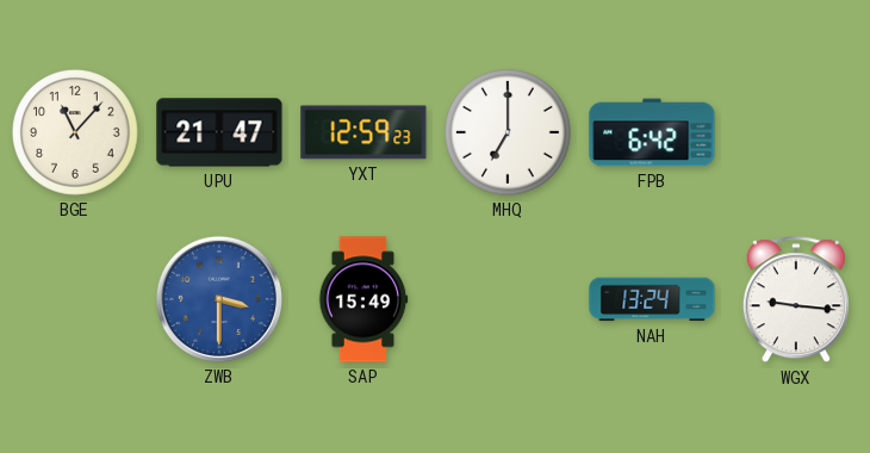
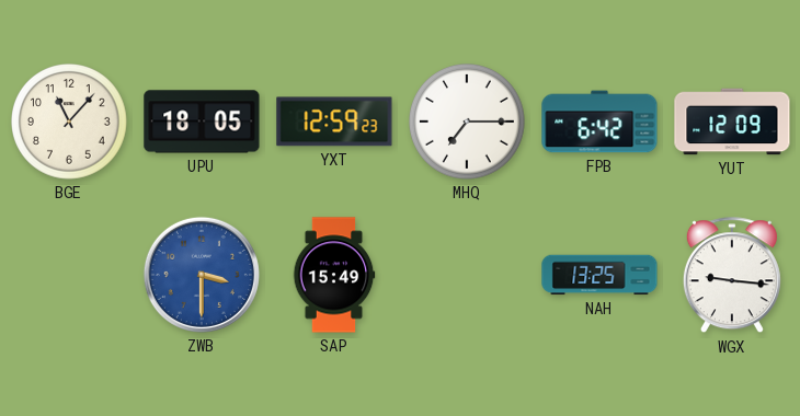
UPU: 21:47 -> 18:05
MHQ: 7:00 -> 7:15
YUT: none -> 12:09
NAH: 13:24 -> 13:25
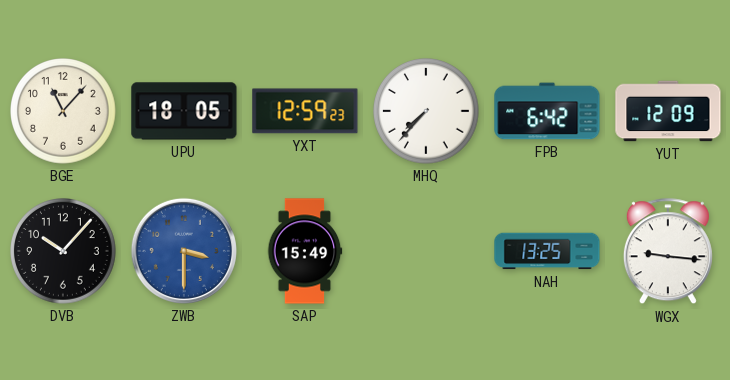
MHQ: 7:15 -> 7:37
DVB: none -> 10:07
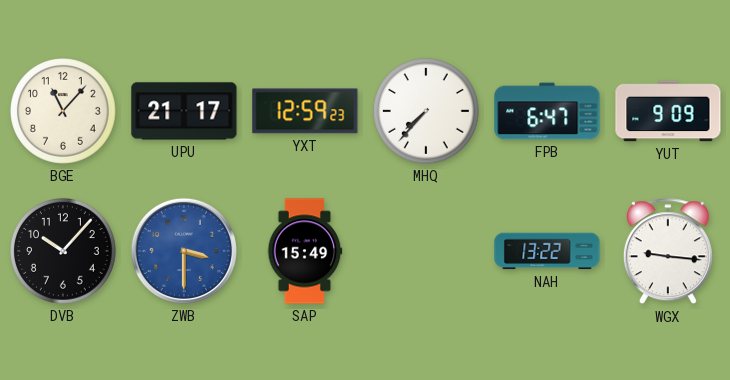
UPU: 18:05 -> 21:17
FPB: 6:42 -> 6:47
YUT: 12:09 -> 9:09
NAH: 13:25 -> 13:22
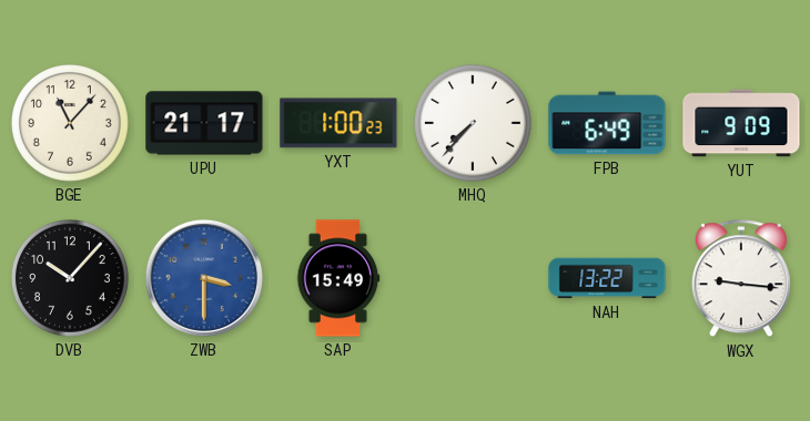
YXT: 12:59 -> 1:00
FPB: 6:47 -> 6:49
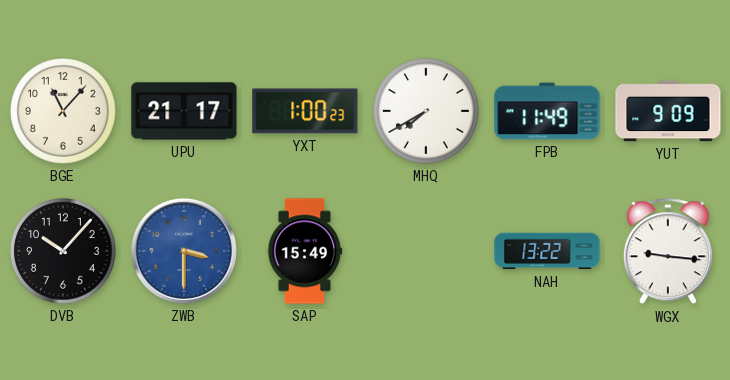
MHQ: 7:37 -> 7:40
FPB: 6:49 -> 11:49
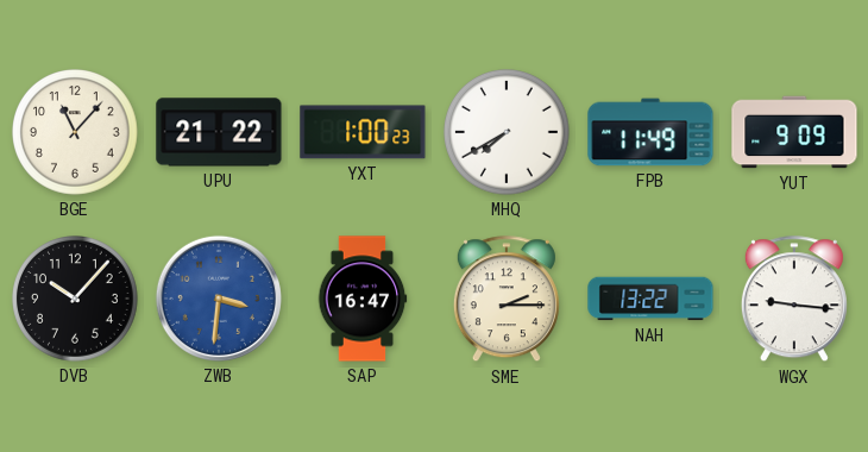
UPU: 21:17 -> 21:22
ZWB: 3:30 -> 3:31
SAP: 15:49 -> 16:47
SME: none -> 2:15
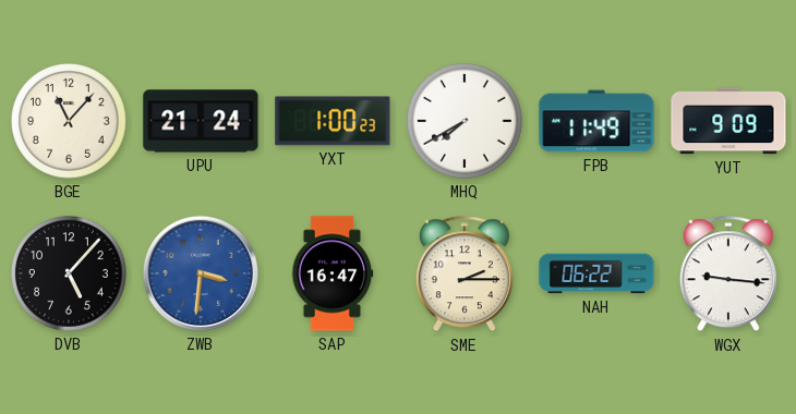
UPU: 21:22 -> 21:24
DVB: 10:07 -> 5:07
NAH: 13:22 -> 06:22
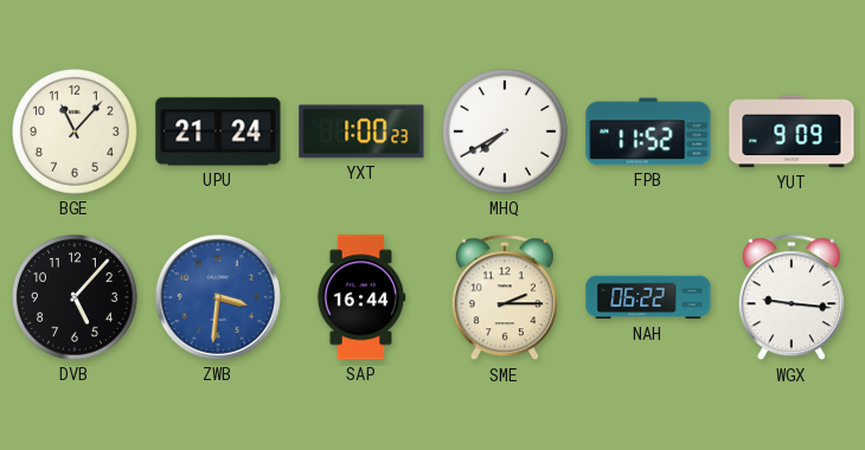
FPB: 11:49 -> 11:52
SAP: 16:47 -> 16:44
